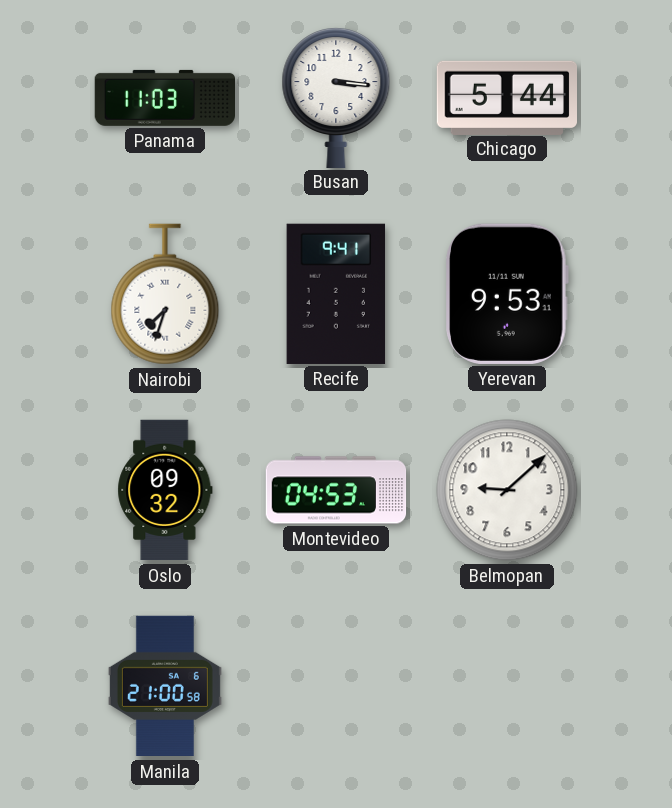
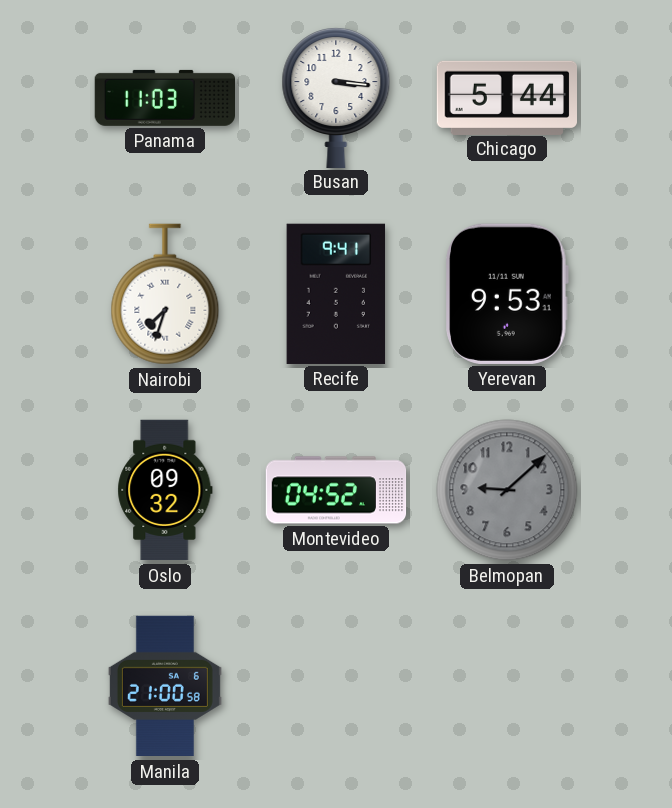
Montevideo: 04:53 -> 04:52
Belmopan dial: white -> grey
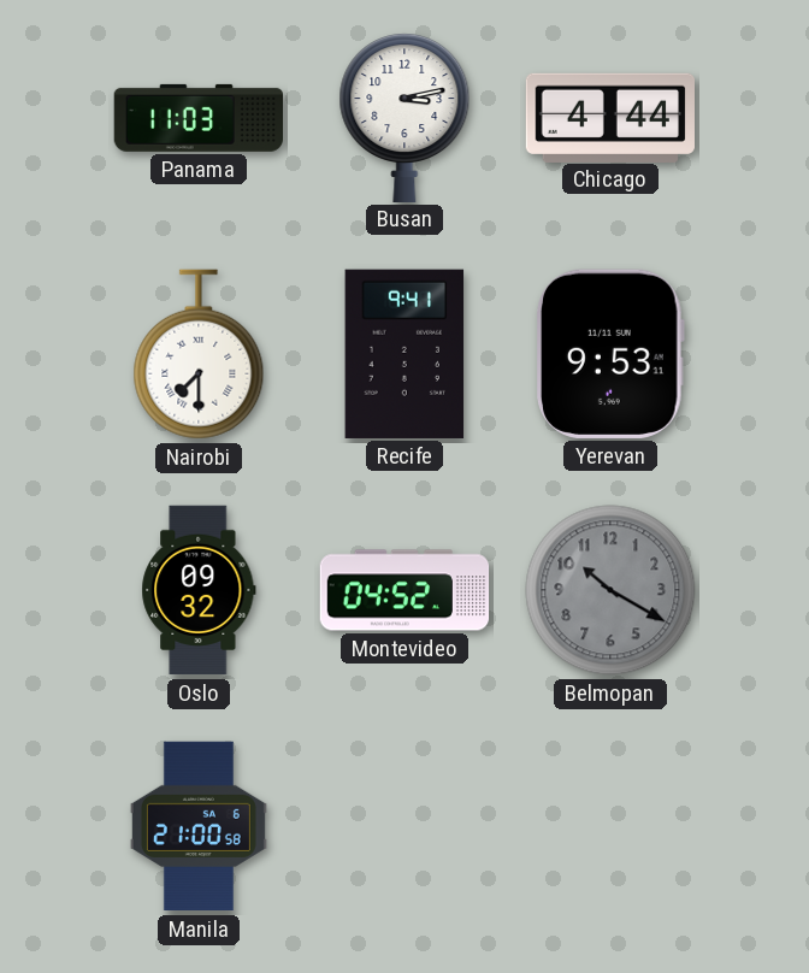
Busan: 3:16 -> 3:13
Chicago: 5:44 -> 4:44
Nairobi: 7:33 -> 7:30
Belmopan: 9:08 -> 10:20
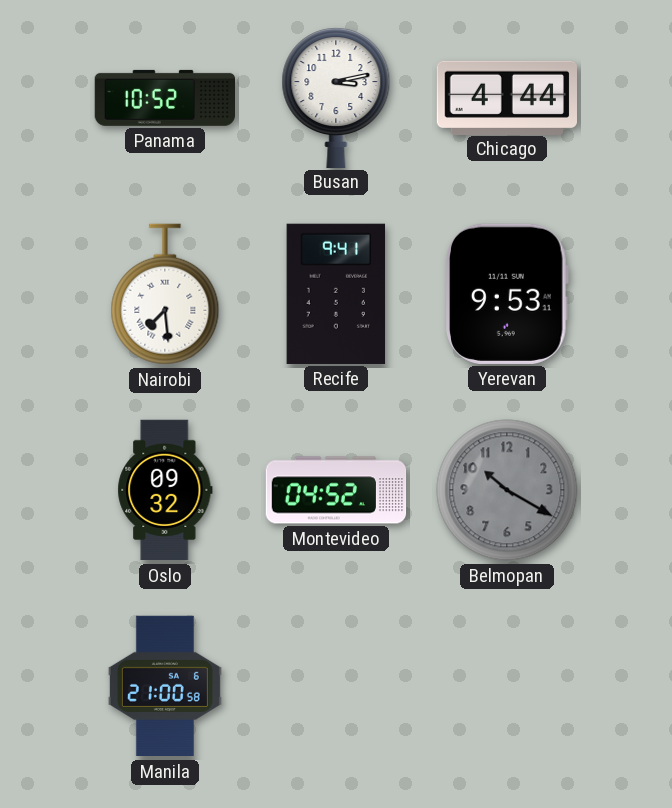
Panama: 11:03 -> 10:52
Nairobi: 7:30 -> 7:29
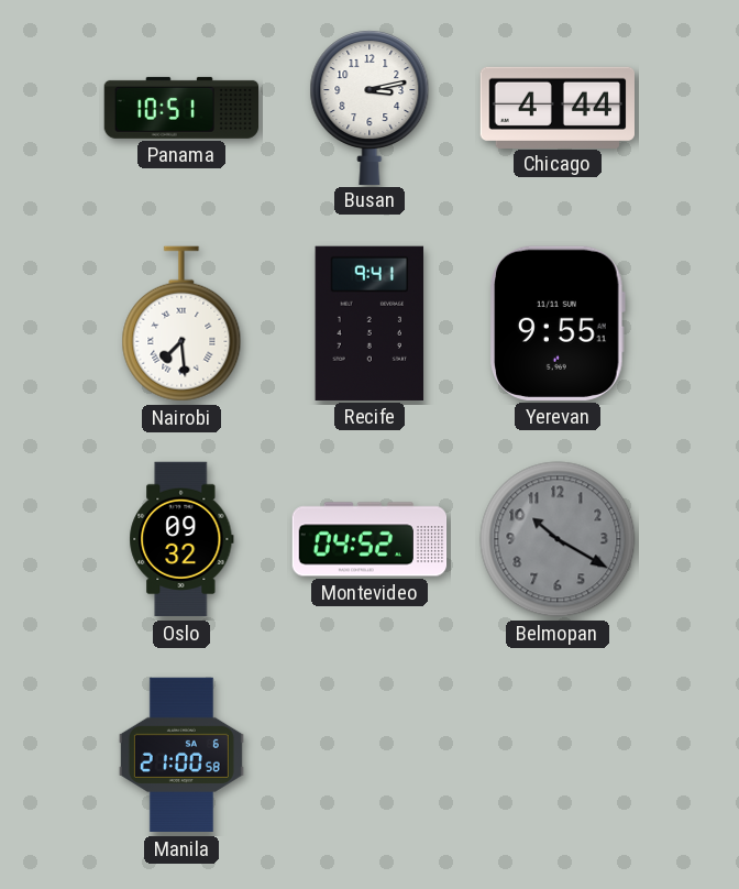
Panama: 10:52 -> 10:51
Yerevan: 9:53 -> 9:55
